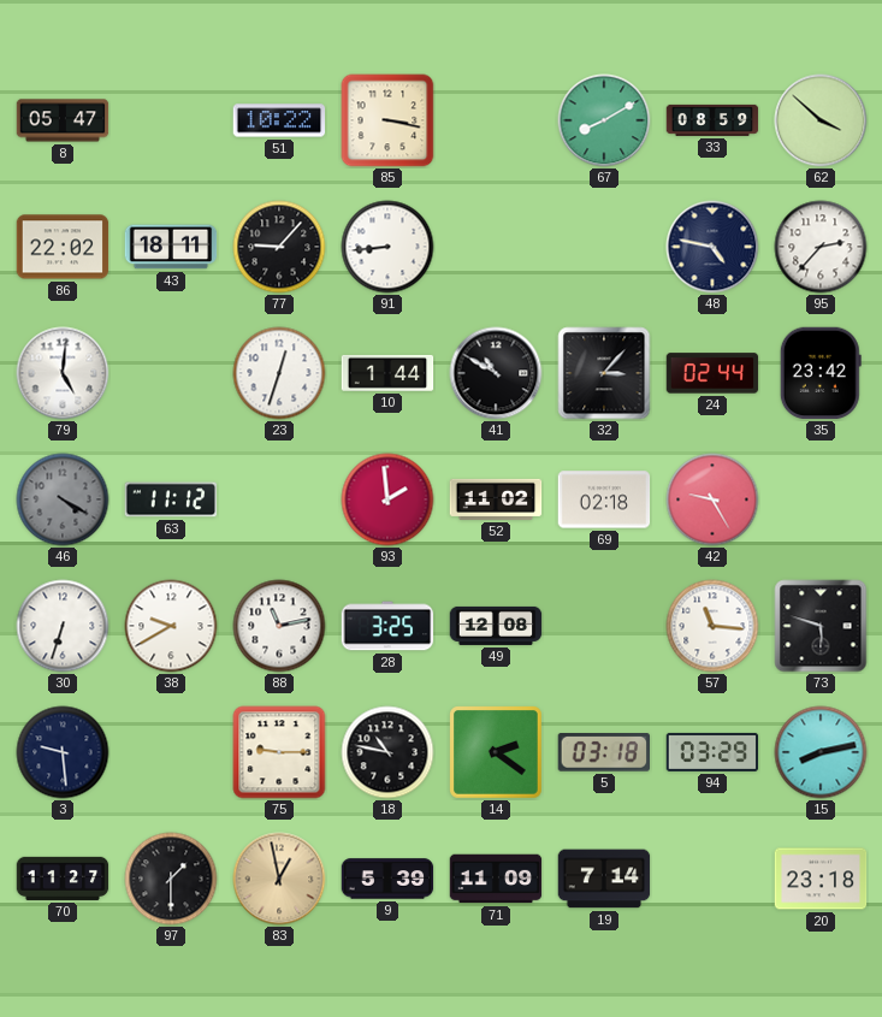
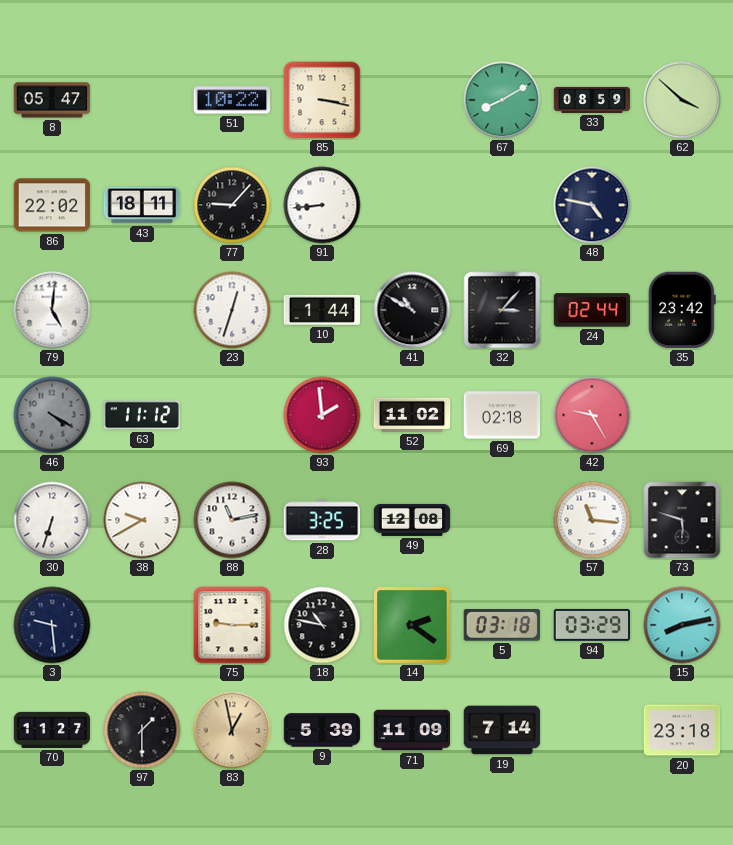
95: 2:37 -> none
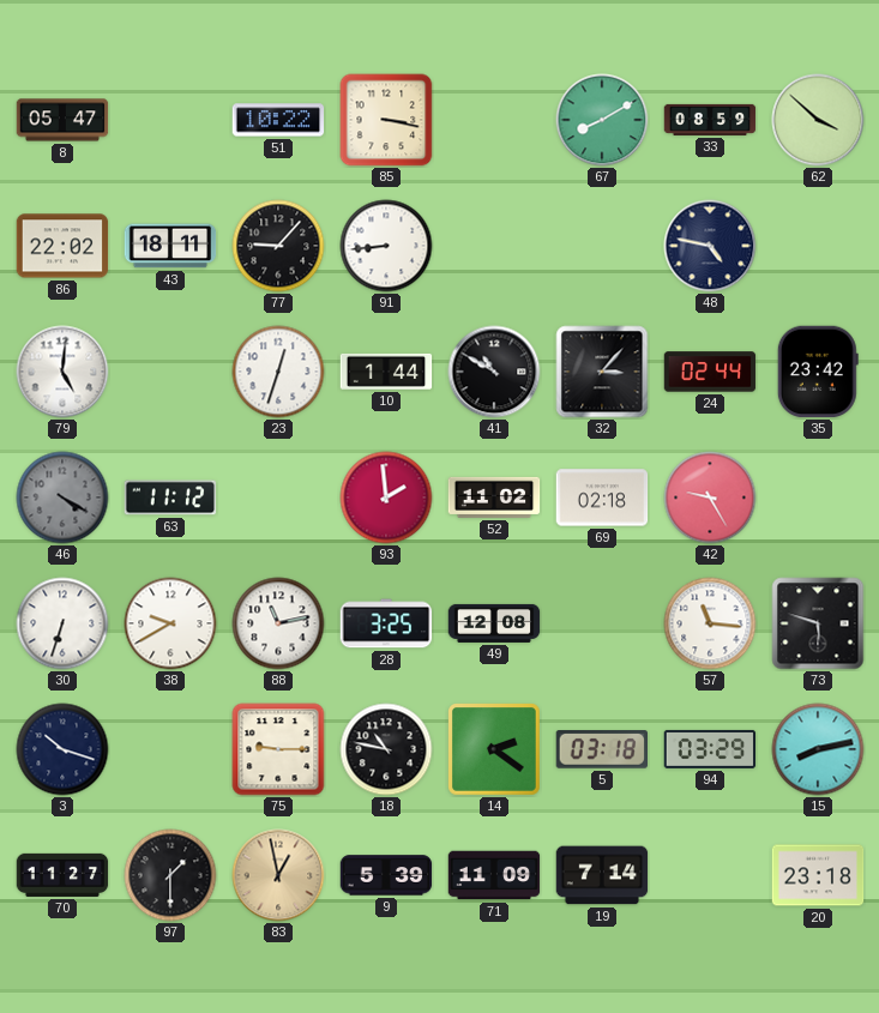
3: 9:29 -> 10:18
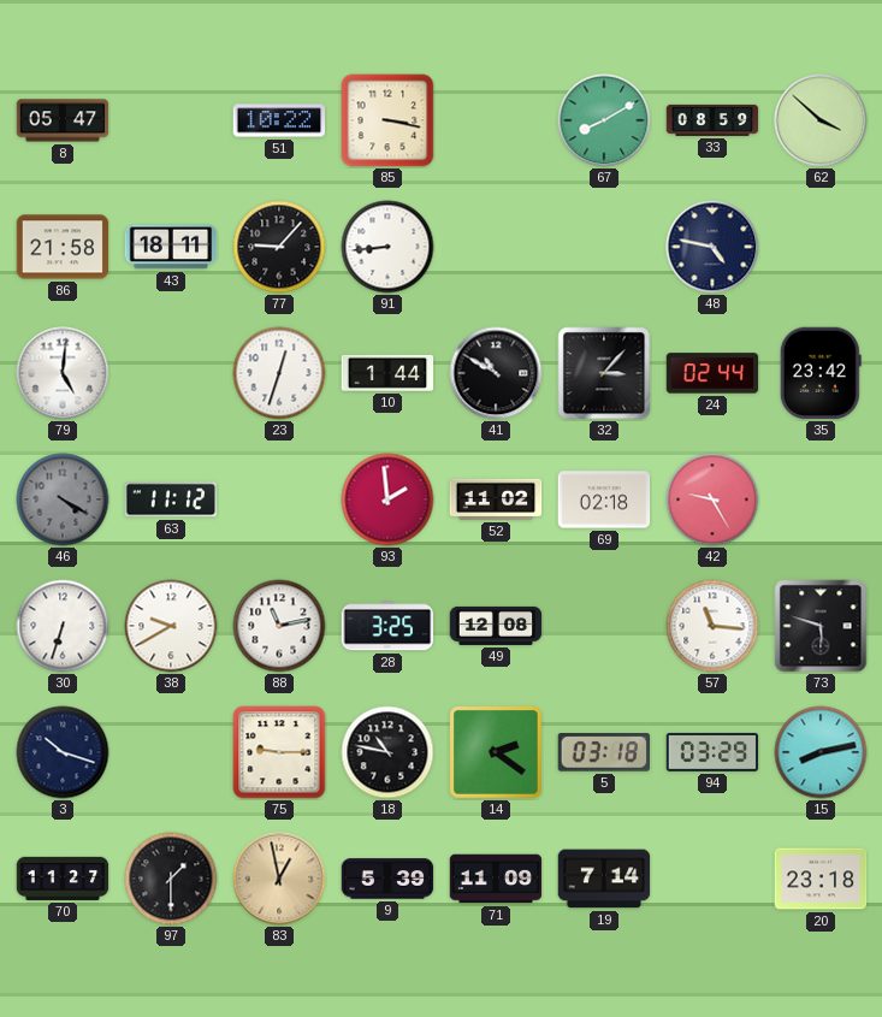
86: 22:02 -> 21:58
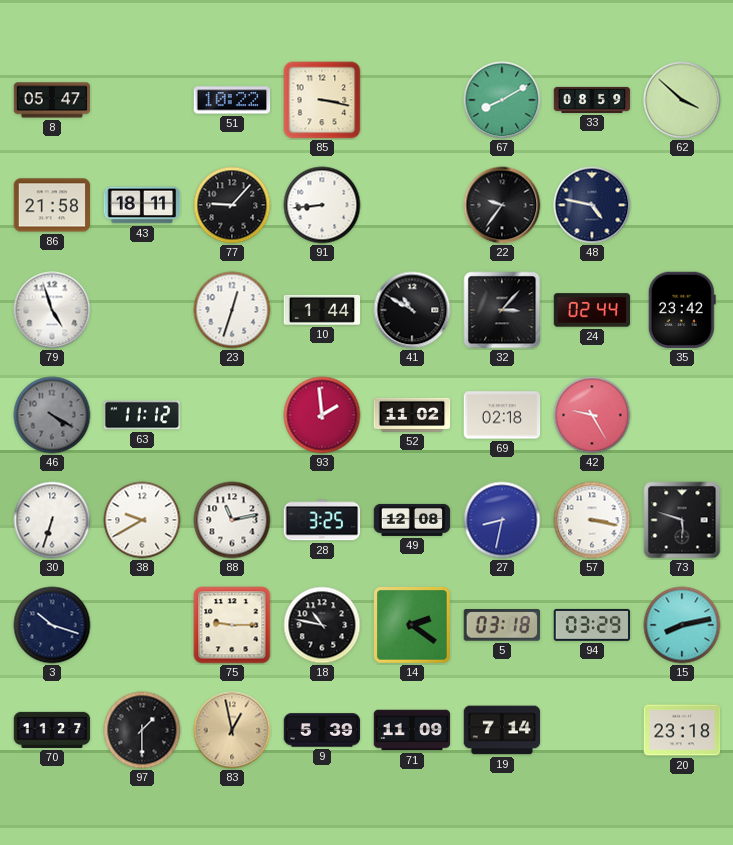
22: none -> 9:36
79: 5:01 -> 4:57
27: none -> 8:32
57: 11:16 -> 3:17
